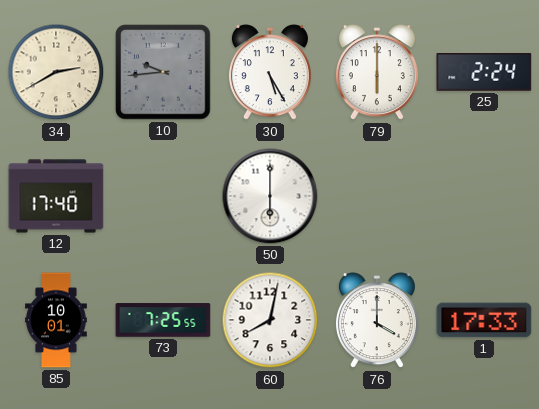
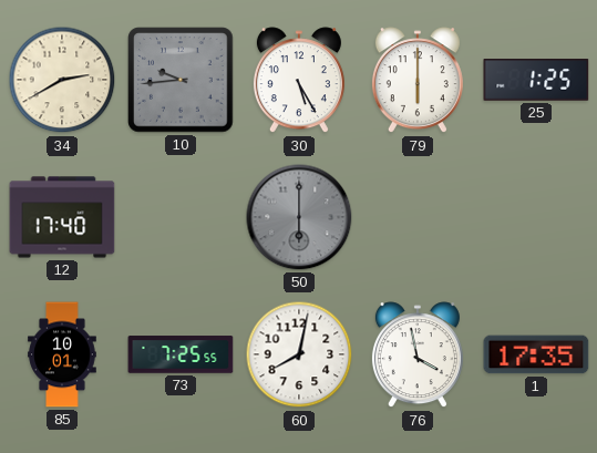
25: 2:24 -> 1:25
50 dial: white -> grey
76: 4:00 -> 3:58
1: 17:33 -> 17:35
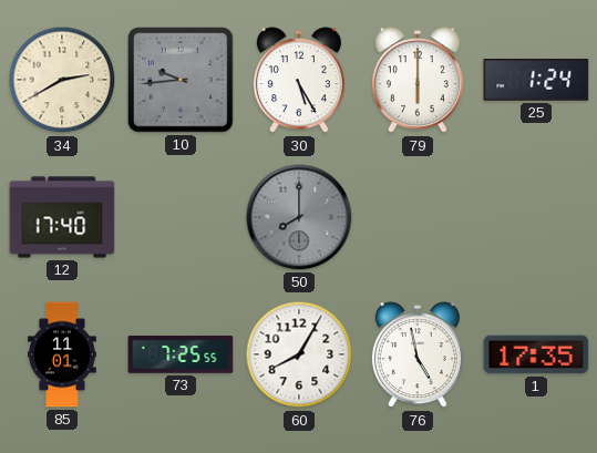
25: 1:25 -> 1:24
50: 6:00 -> 8:00
85: 10:01 -> 11:01
60: 8:02 -> 8:05
76: 3:58 -> 4:58
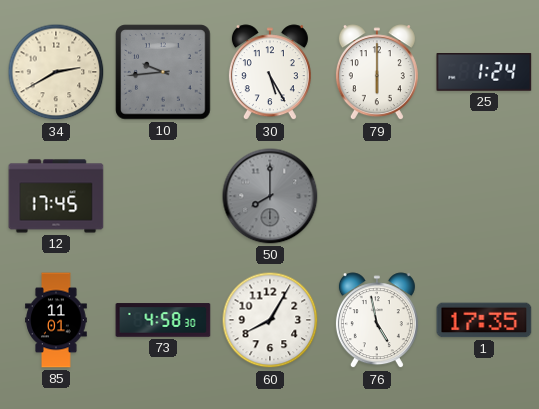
12: 17:40 -> 17:45
73: 7:25 -> 4:58
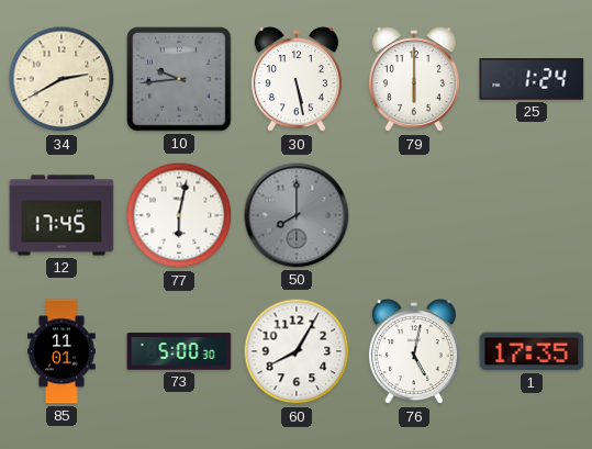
30: 5:25 -> 5:28
77: none -> 6:02
73: 4:58 -> 5:00
76: 4:58 -> 5:02
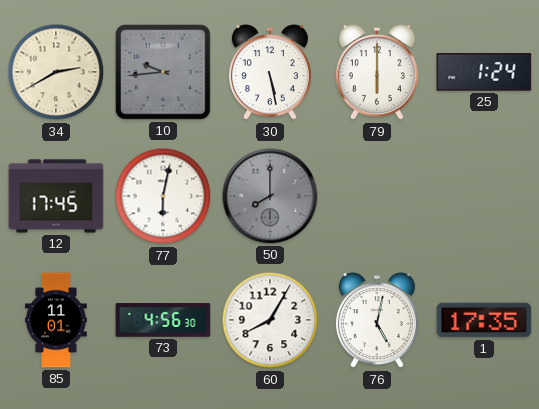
73: 5:00 -> 4:56
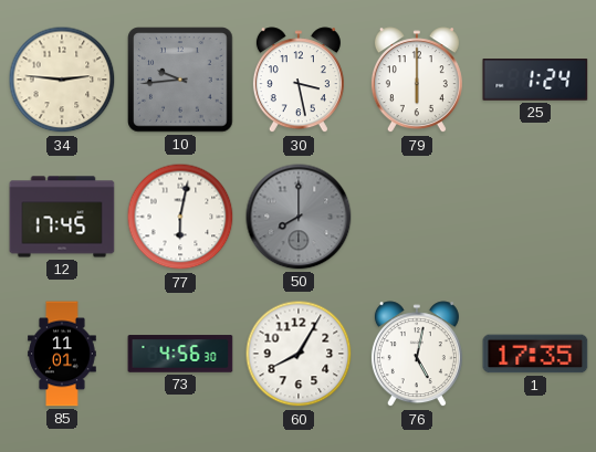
34: 2:40 -> 2:46
30: 5:28 -> 3:28
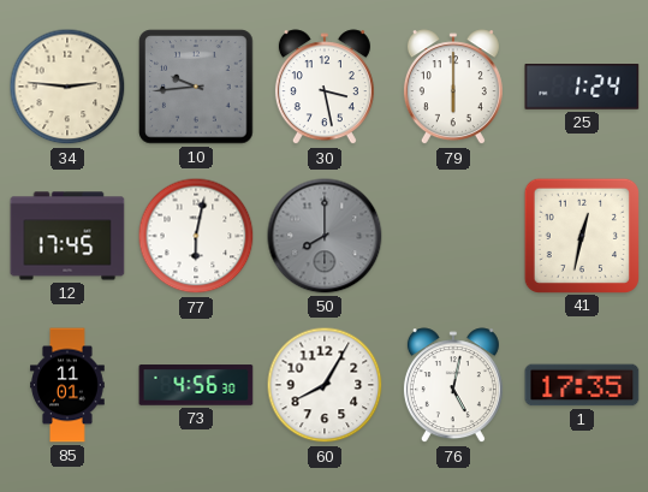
41: none -> 12:32
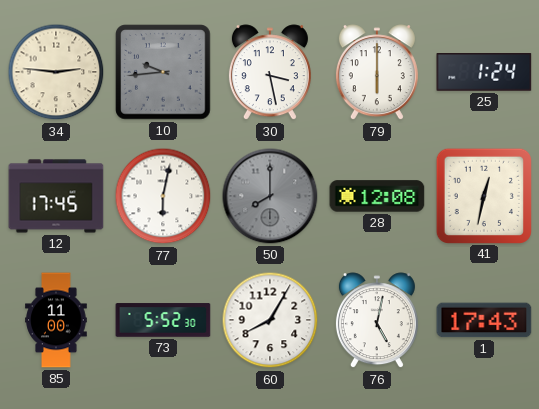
28: none -> 12:08
85: 11:01 -> 11:00
73: 4:56 -> 5:52
1: 17:35 -> 17:43
